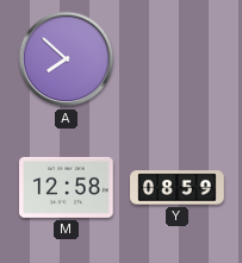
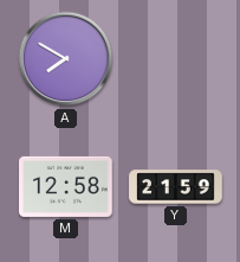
A: 7:52 -> 7:50
Y: 08:59 -> 21:59
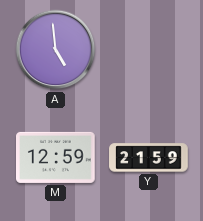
A: 7:50 -> 4:59
M: 12:58 -> 12:59
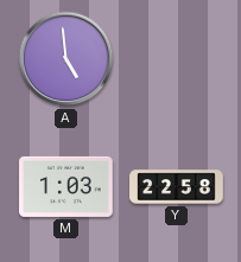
M: 12:59 -> 1:03
Y: 21:59 -> 22:58
